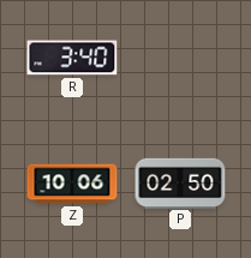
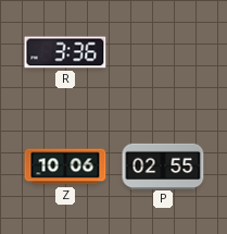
R: 3:40 -> 3:36
P: 02:50 -> 02:55
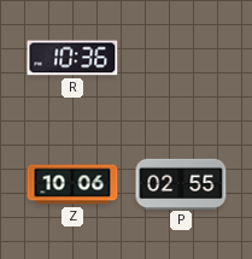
R: 3:36 -> 10:36
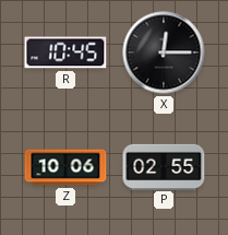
R: 10:36 -> 10:45
X: none -> 12:15
